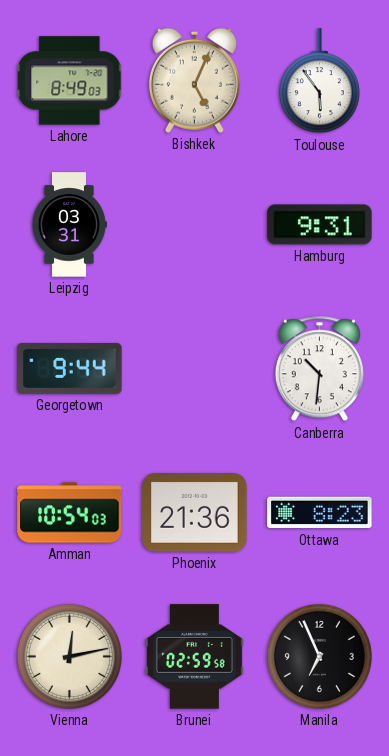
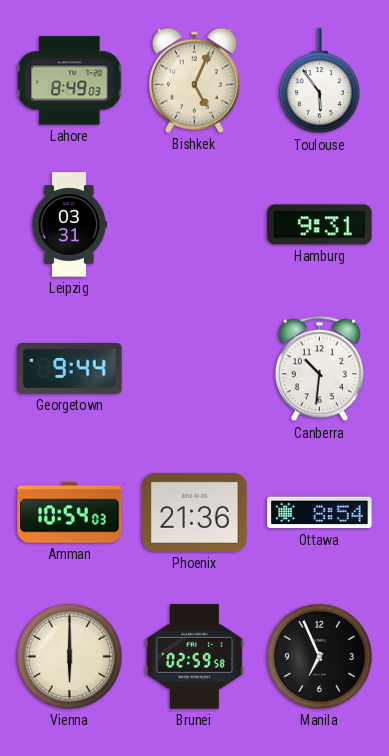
Ottawa: 8:23 -> 8:54
Vienna: 12:13 -> 6:00
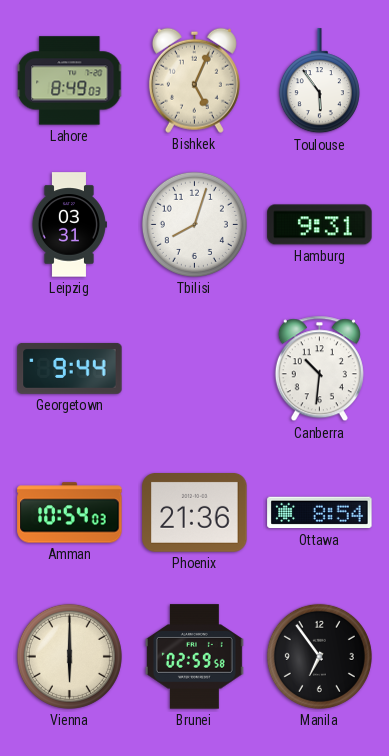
Tbilisi: none -> 8:03
Manila: 6:56 -> 6:54
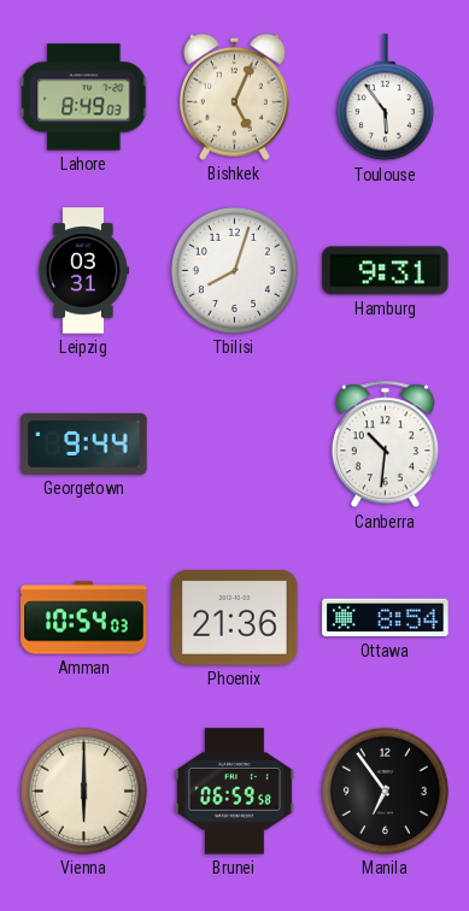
Brunei: 02:59 -> 06:59
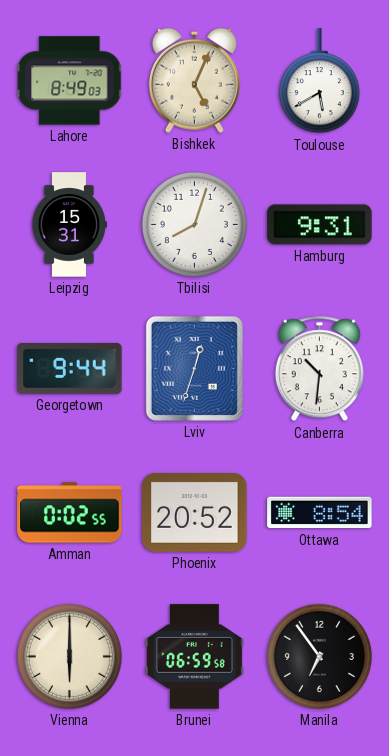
Toulouse: 5:54 -> 5:40
Leipzig: 03:31 -> 15:31
Lviv: none -> 12:33
Amman: 10:54 -> 0:02
Phoenix: 21:36 -> 20:52
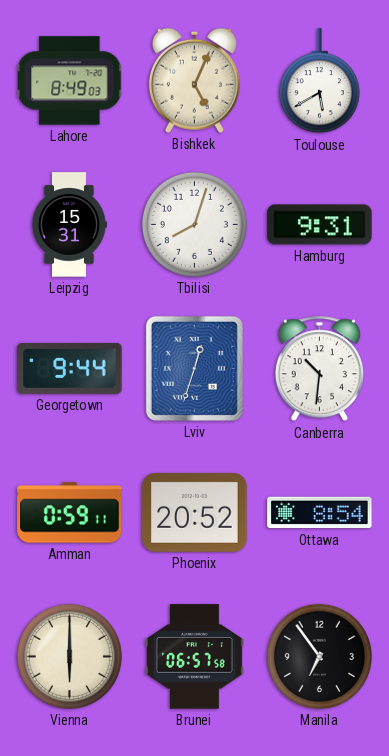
Amman: 0:02 -> 0:59
Brunei: 06:59 -> 06:57
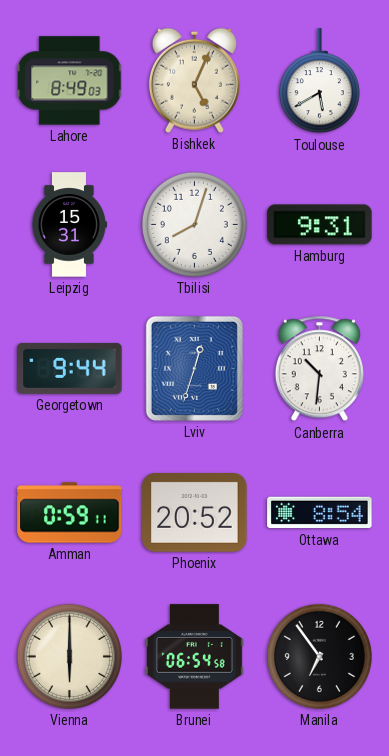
Brunei: 06:57 -> 06:54
